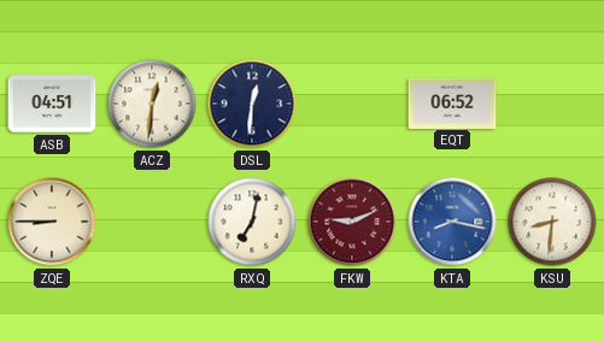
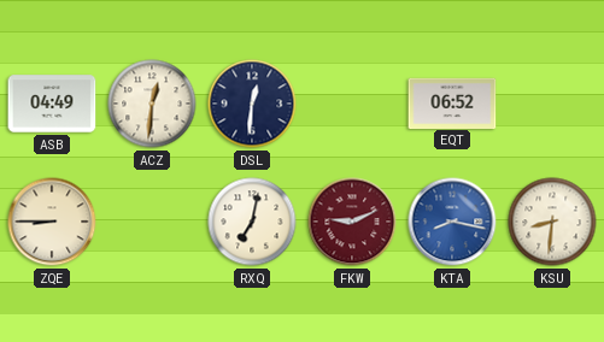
ASB: 04:51 -> 04:49
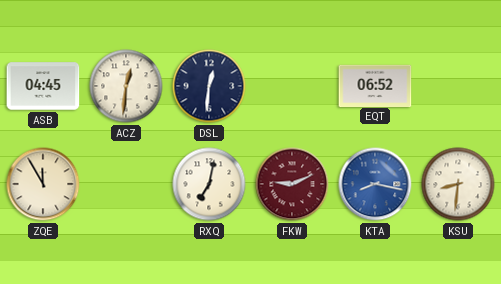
ASB: 04:49 -> 04:45
ZQE: 8:45 -> 11:55
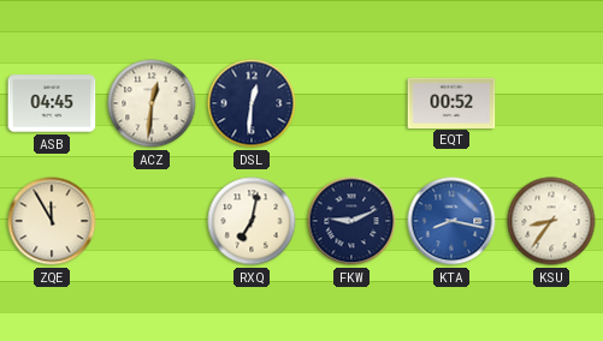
EQT: 06:52 -> 00:52
FKW dial: burgundy -> navy
KSU: 8:31 -> 8:36
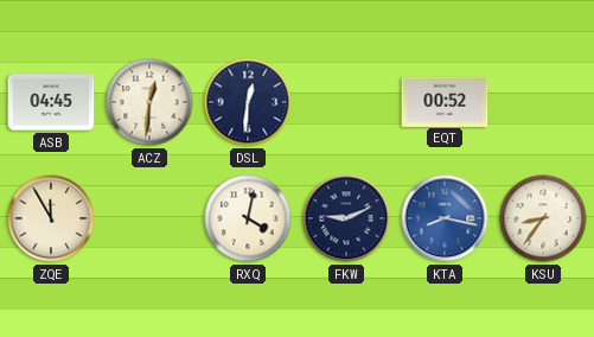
RXQ: 7:02 -> 4:02
